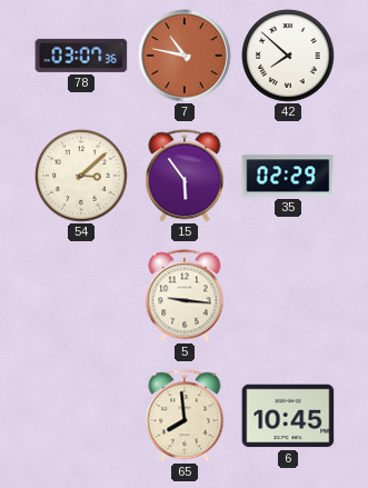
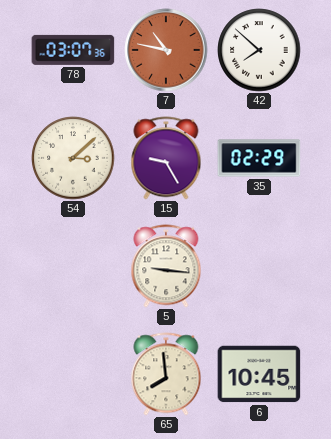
15: 5:54 -> 9:25
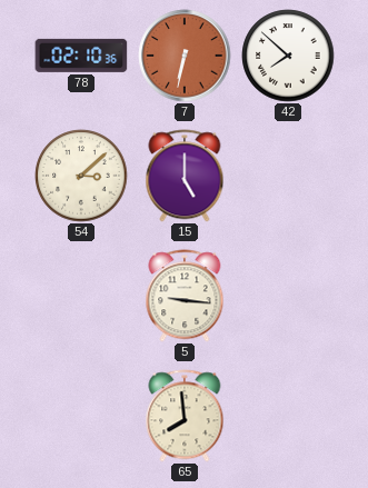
78: 03:07 -> 02:10
7: 10:47 -> 6:32
15: 9:25 -> 5:00
35: 02:29 -> none
6: 10:45 -> none
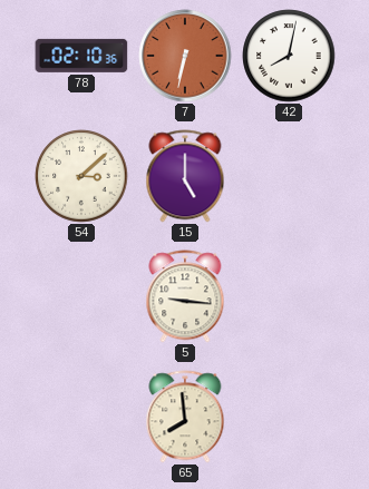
42: 7:52 -> 8:02
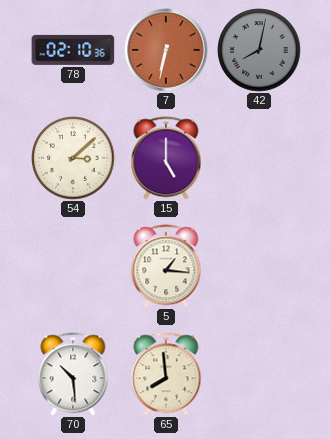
42 dial: white -> grey
5: 9:16 -> 1:16
70: none -> 10:29
